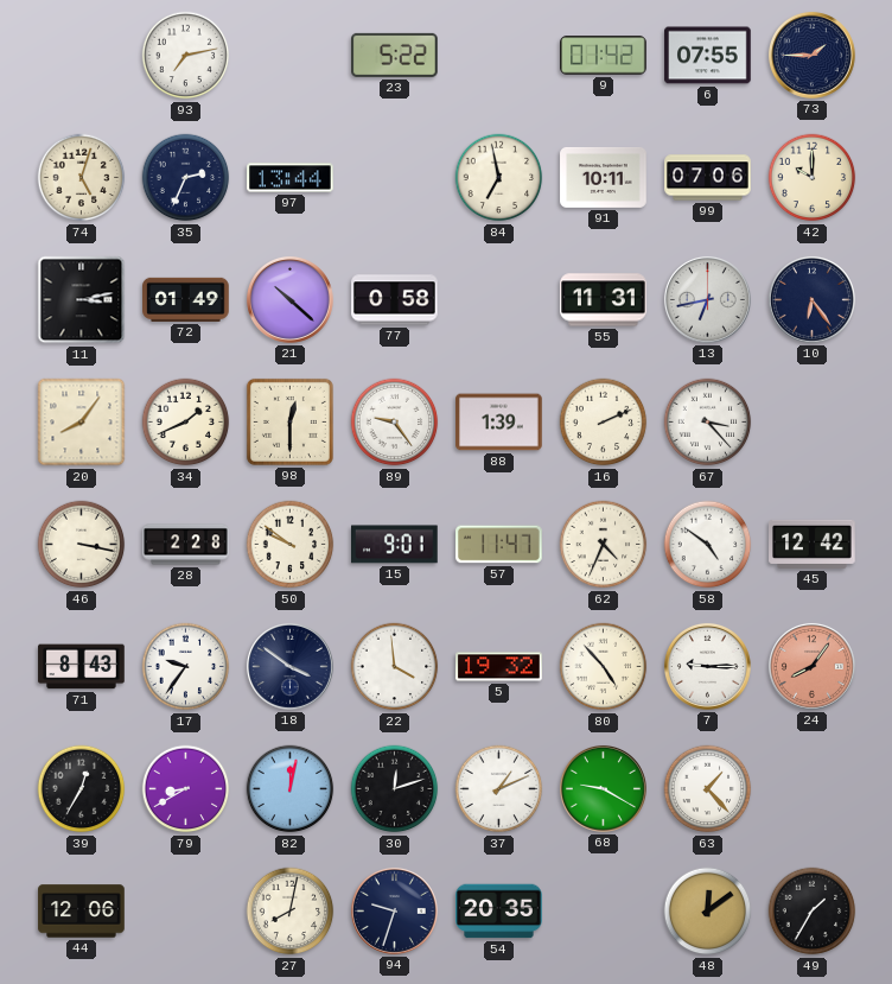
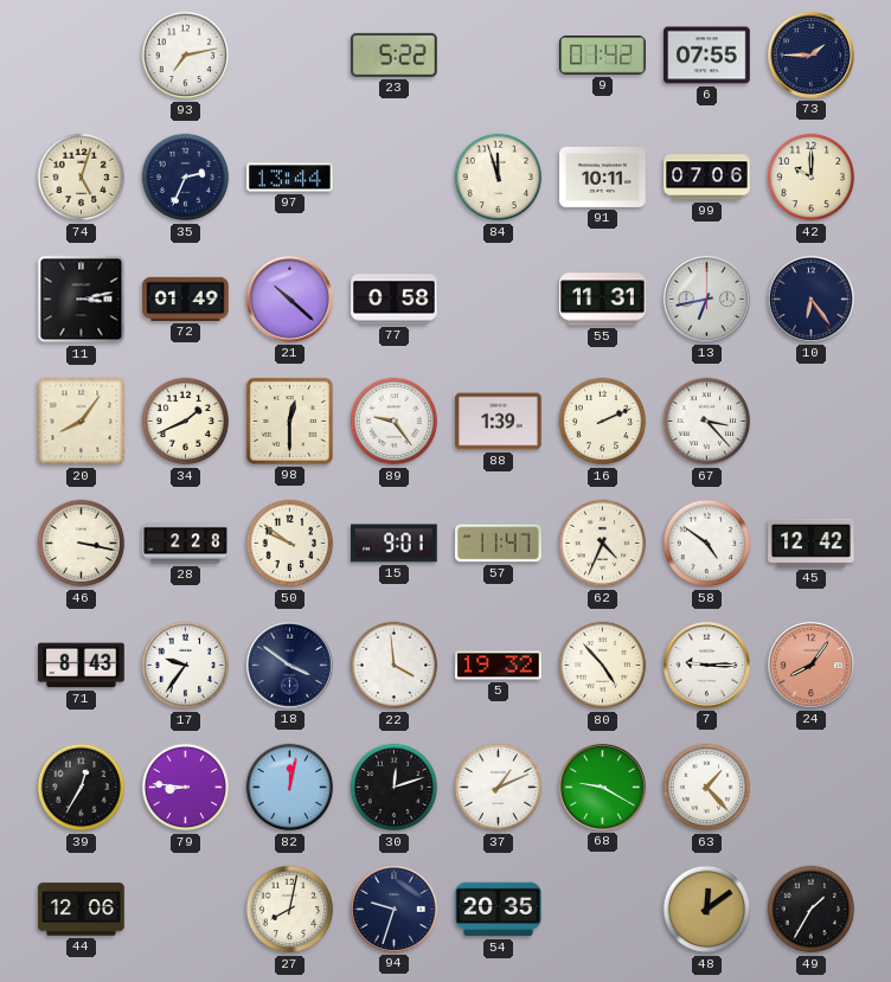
84: 6:58 -> 11:57
79: 8:40 -> 8:46
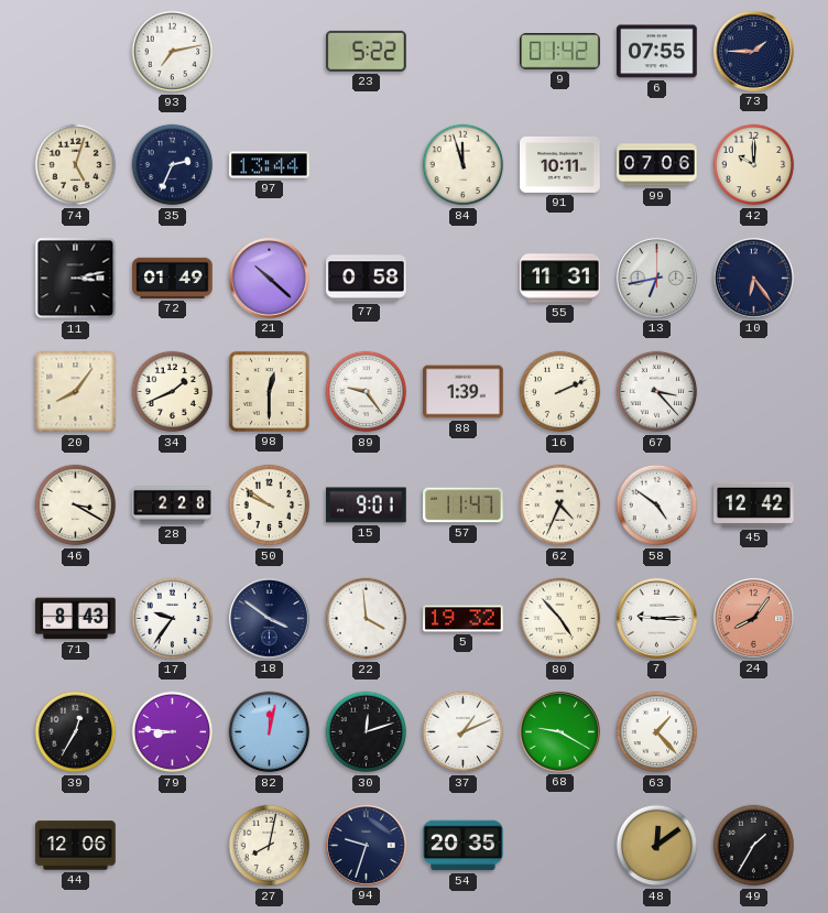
46: 3:17 -> 3:20
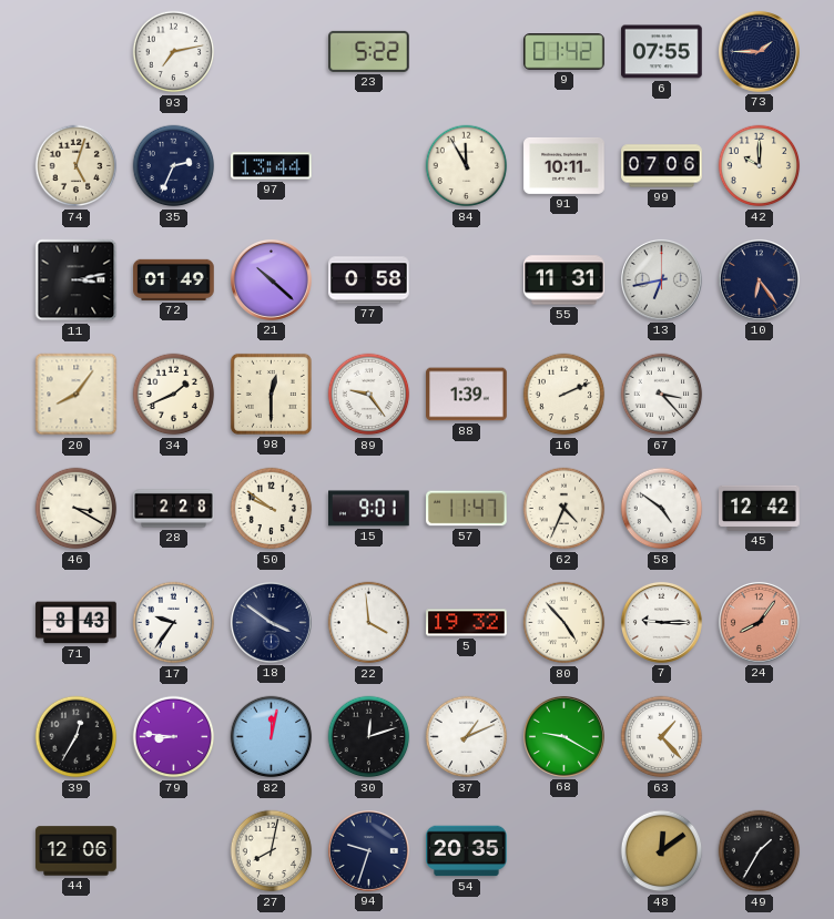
84: 11:57 -> 11:55
